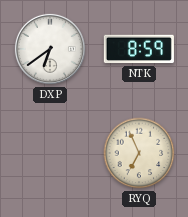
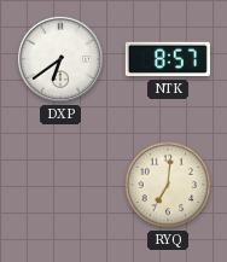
NTK: 8:59 -> 8:57
RYQ: 6:56 -> 7:01
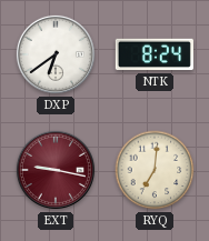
NTK: 8:57 -> 8:24
EXT: none -> 9:17
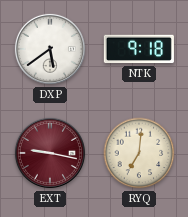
DXP: 6:39 -> 5:39
NTK: 8:24 -> 9:18
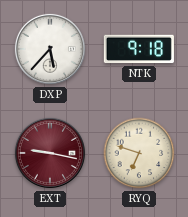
DXP: 5:39 -> 5:37
RYQ: 7:01 -> 6:48
